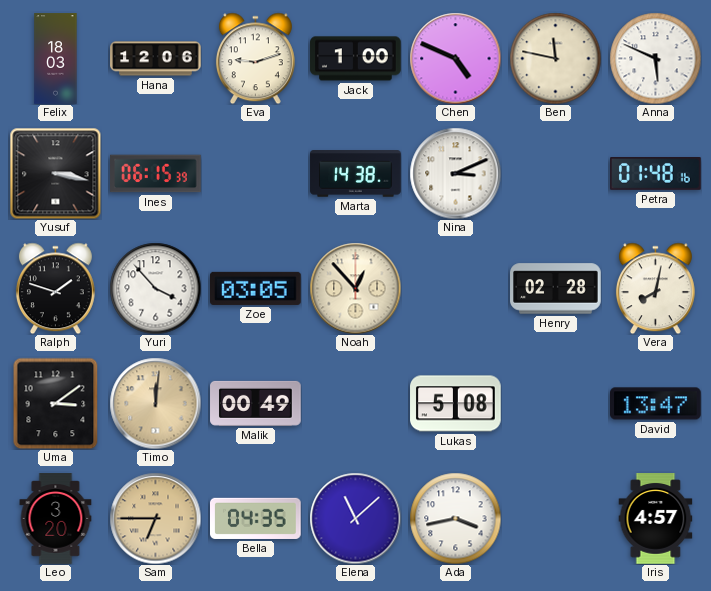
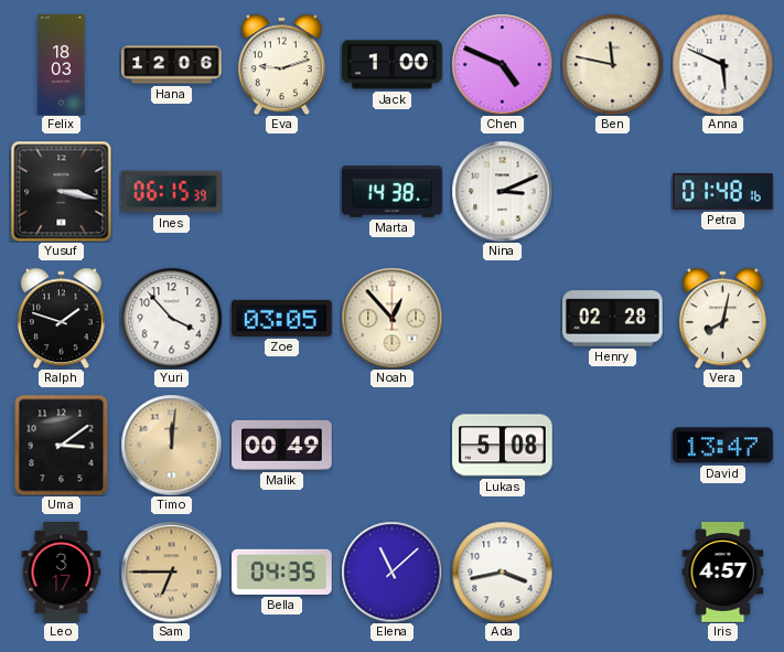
Leo: 3:20 -> 3:17
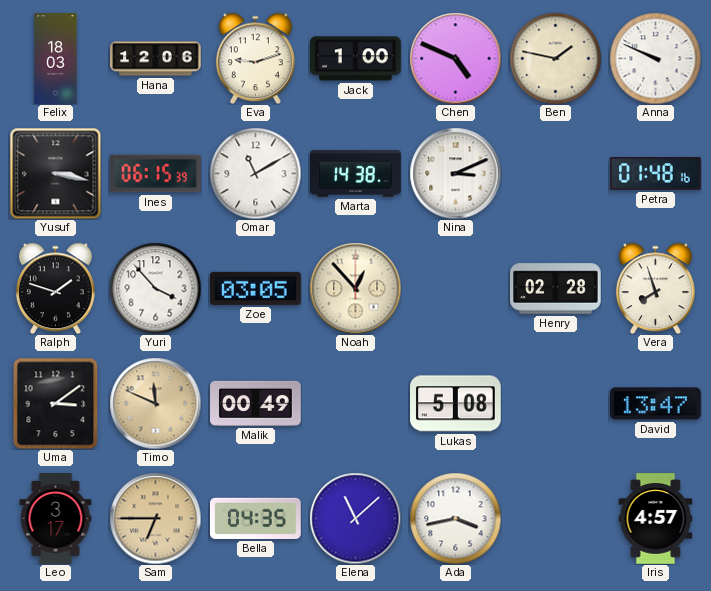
Ben: 11:47 -> 1:47
Anna: 5:49 -> 9:49
Omar: none -> 11:10
Vera: 8:02 -> 7:57
Timo: 12:01 -> 11:49
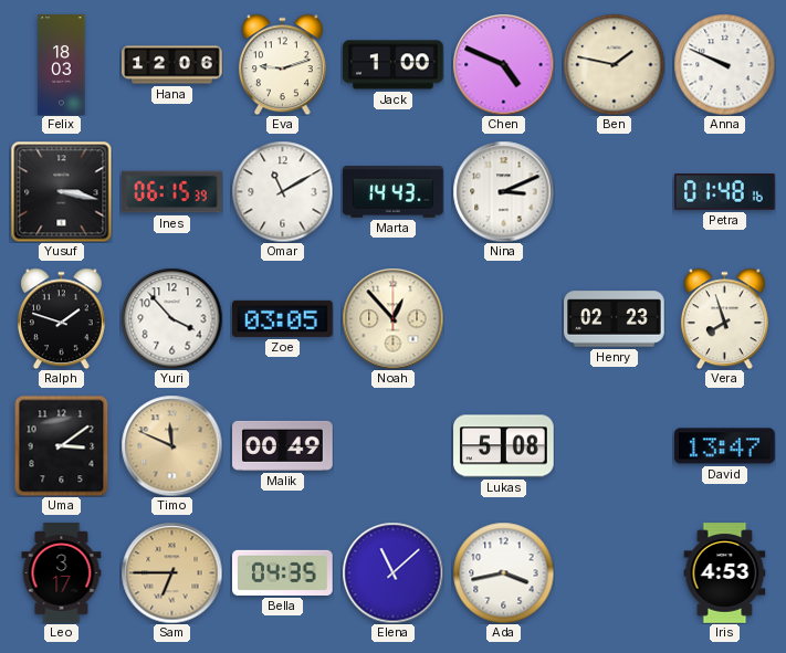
Marta: 14:38 -> 14:43
Henry: 02:28 -> 02:23
Iris: 4:57 -> 4:53
